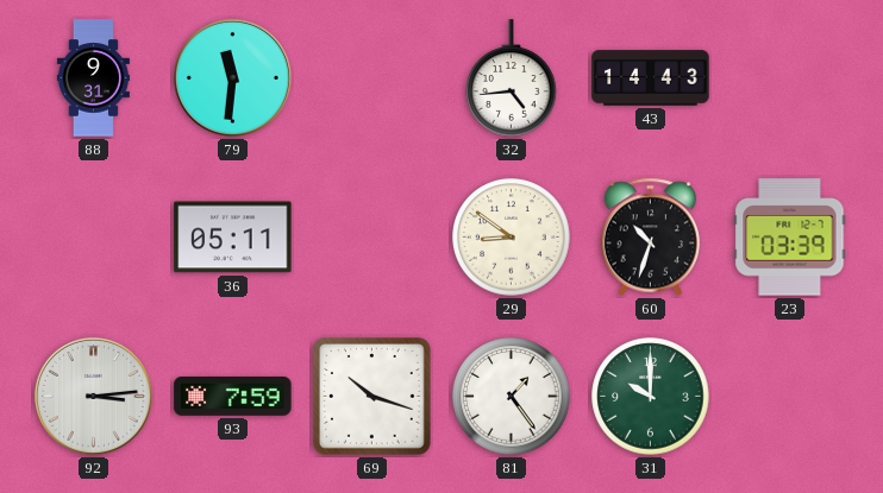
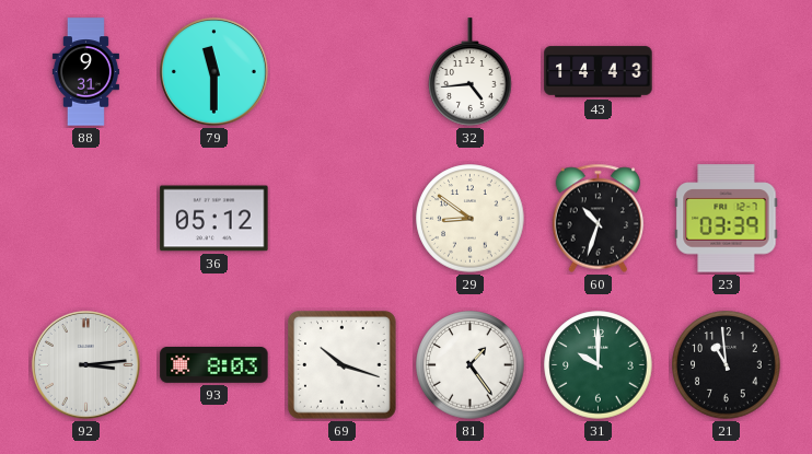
79: 11:31 -> 11:30
36: 05:11 -> 05:12
93: 7:59 -> 8:03
21: none -> 10:59
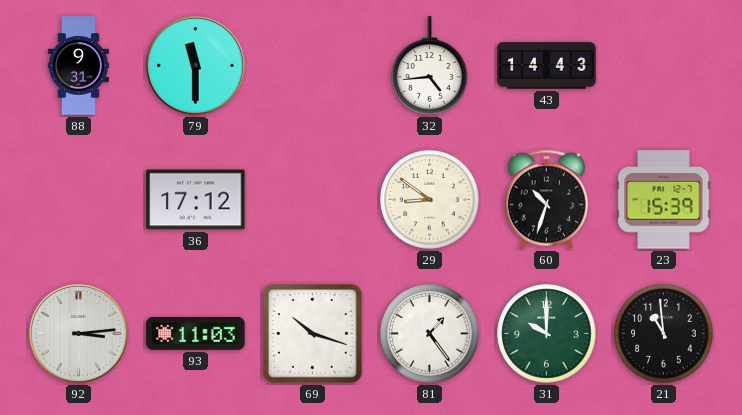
36: 05:12 -> 17:12
23: 03:39 -> 15:39
93: 8:03 -> 11:03
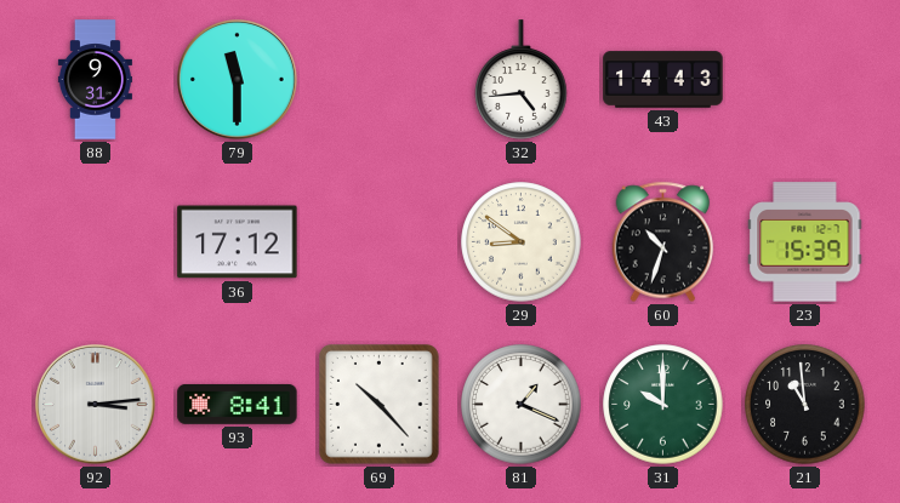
93: 11:03 -> 8:41
69: 10:18 -> 10:23
81: 1:24 -> 1:19
